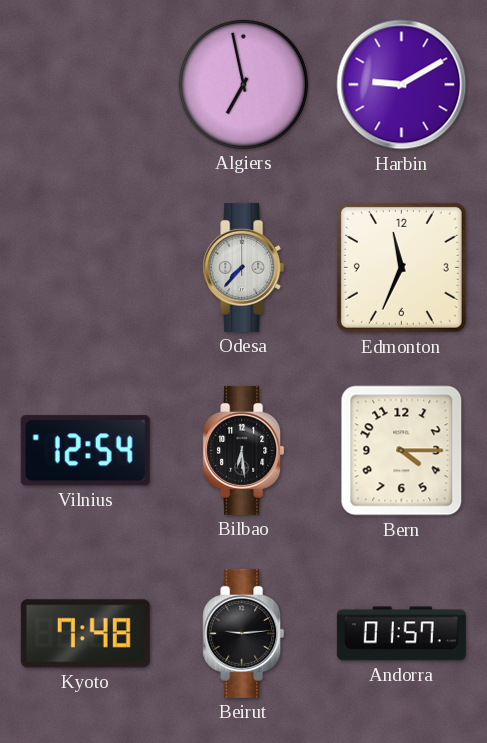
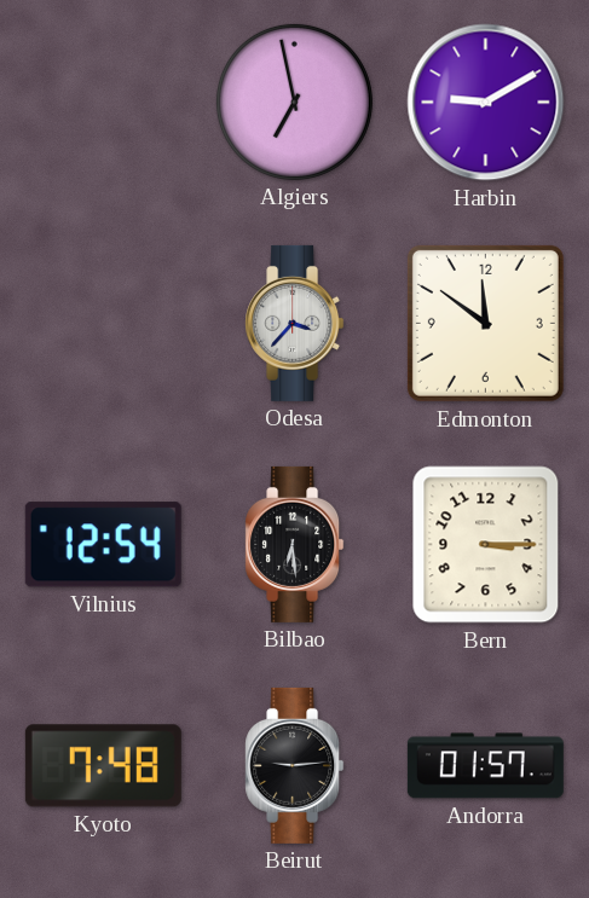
Odesa: 7:37 -> 3:37
Edmonton: 11:34 -> 11:51
Bern: 4:15 -> 3:15
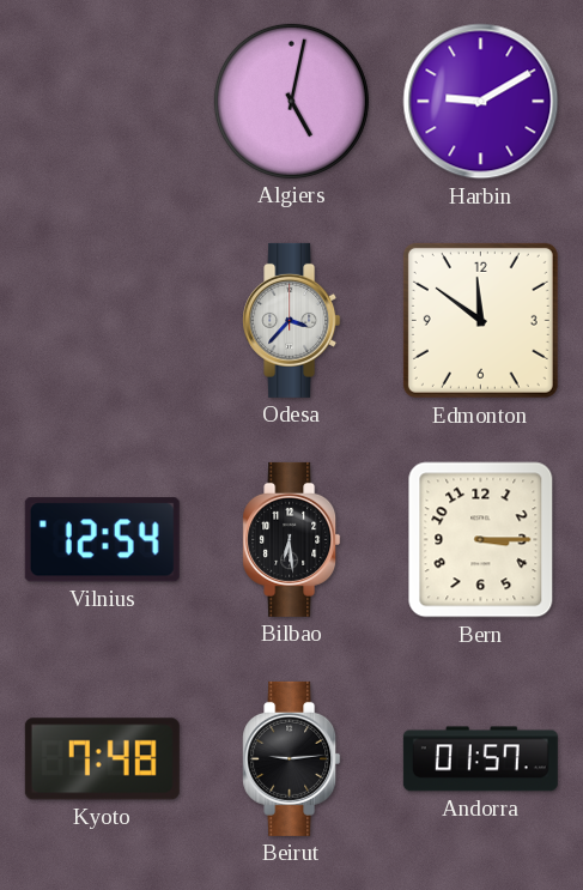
Algiers: 6:58 -> 5:02
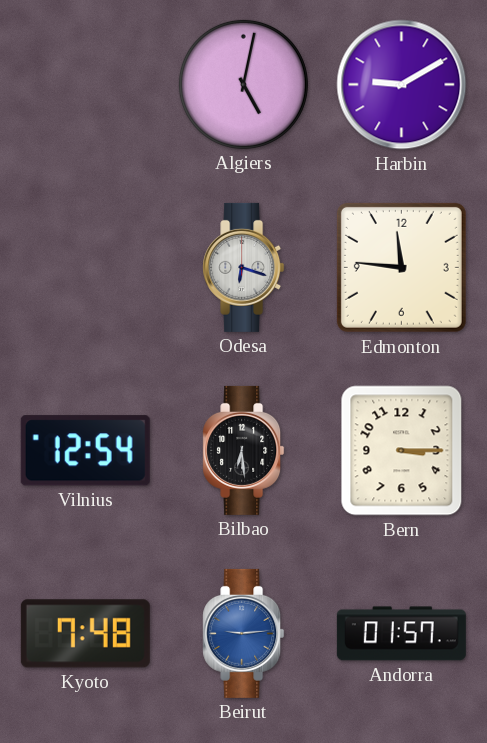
Odesa: 3:37 -> 6:18
Edmonton: 11:51 -> 11:46
Beirut dial: black -> blue
